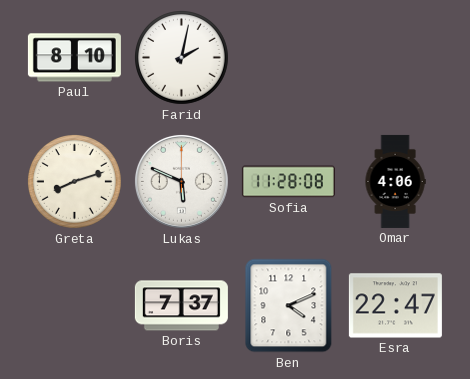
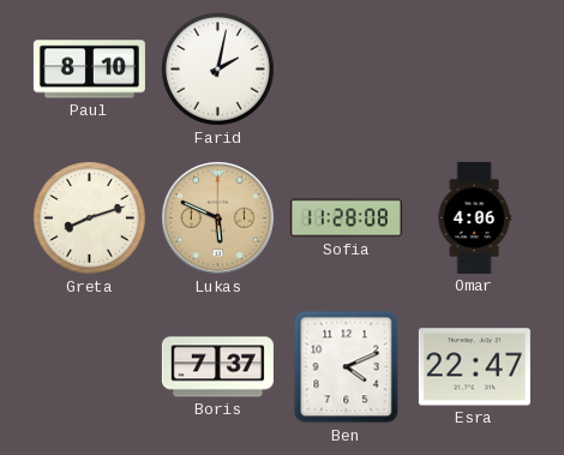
Lukas dial: white -> champagne
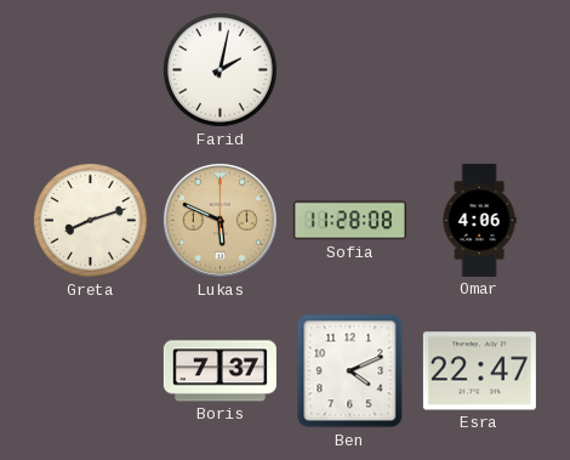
Paul: 8:10 -> none
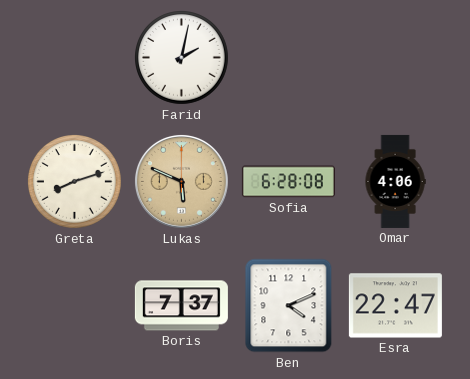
Sofia: 11:28 -> 6:28
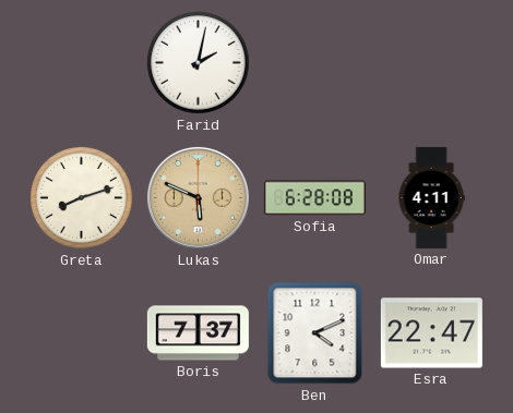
Omar: 4:06 -> 4:11
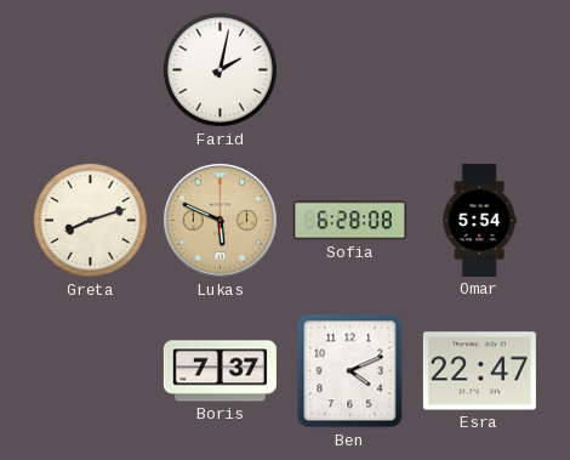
Omar: 4:11 -> 5:54
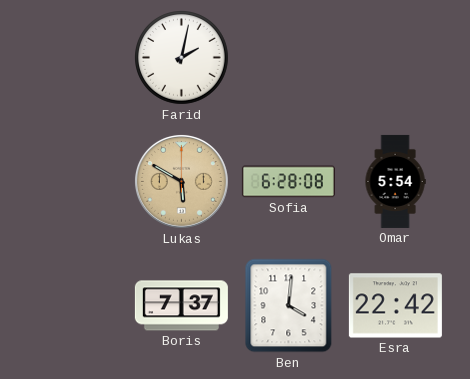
Greta: 8:12 -> none
Lukas: 5:49 -> 5:50
Ben: 4:11 -> 4:01
Esra: 22:47 -> 22:42
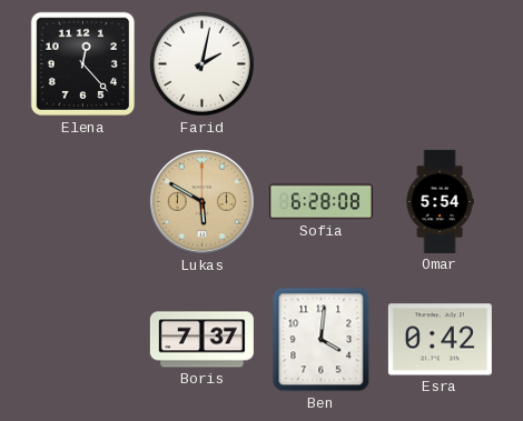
Elena: none -> 12:23
Esra: 22:42 -> 0:42
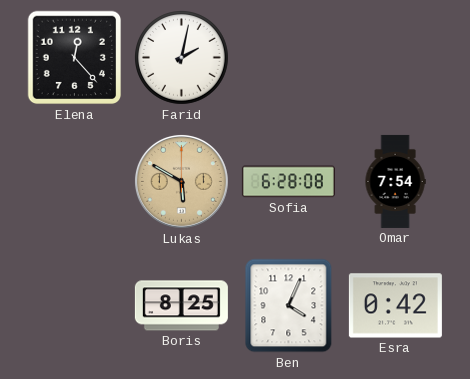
Omar: 5:54 -> 7:54
Boris: 7:37 -> 8:25
Ben: 4:01 -> 4:04
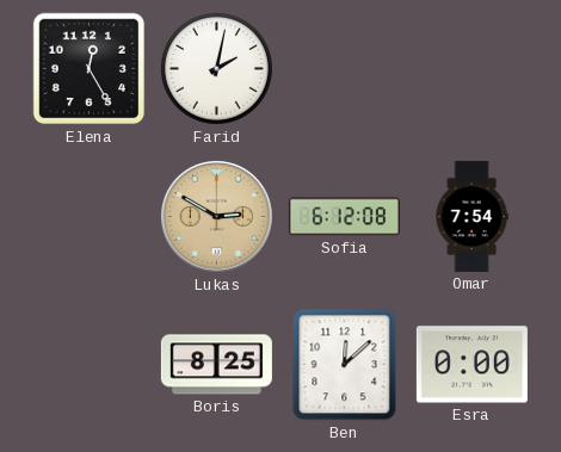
Elena: 12:23 -> 12:25
Lukas: 5:50 -> 2:50
Sofia: 6:28 -> 6:12
Ben: 4:04 -> 12:08
Esra: 0:42 -> 0:00
